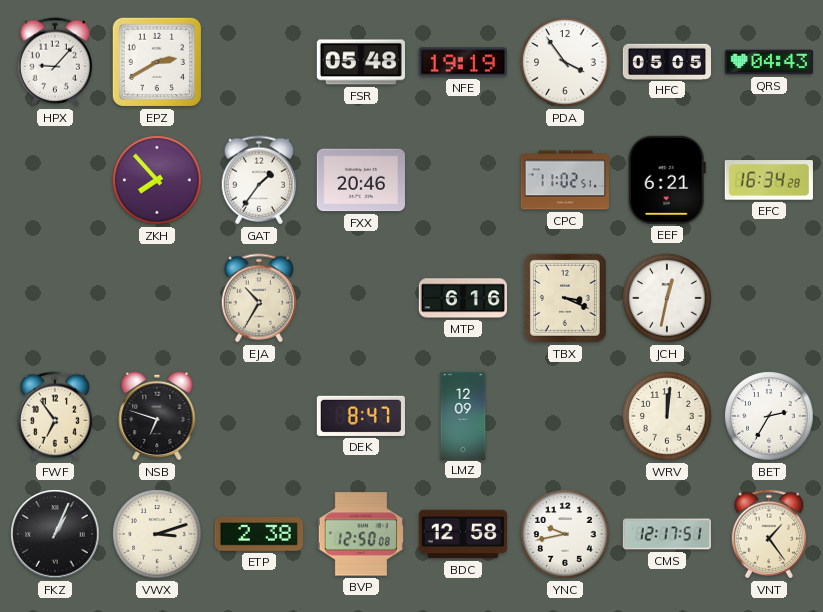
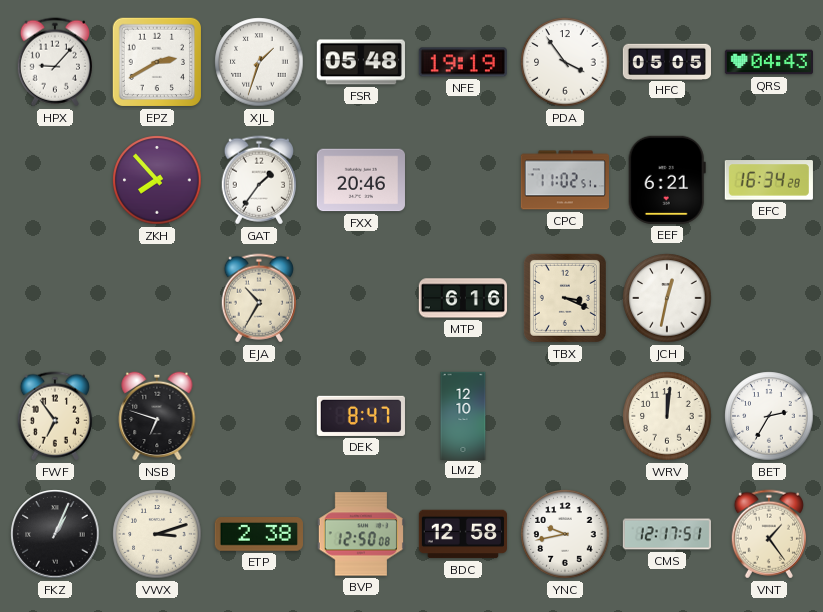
XJL: none -> 1:33
LMZ: 12:09 -> 12:10
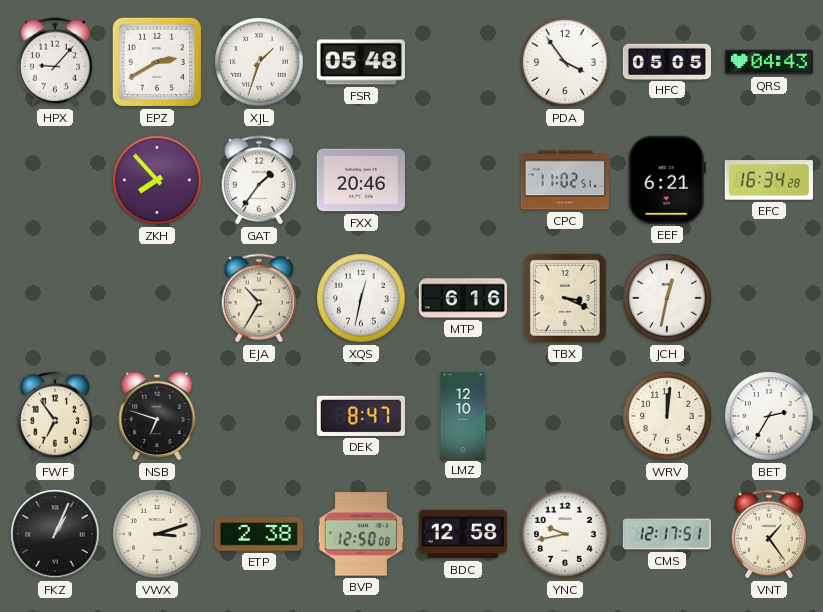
NFE: 19:19 -> none
XQS: none -> 12:32
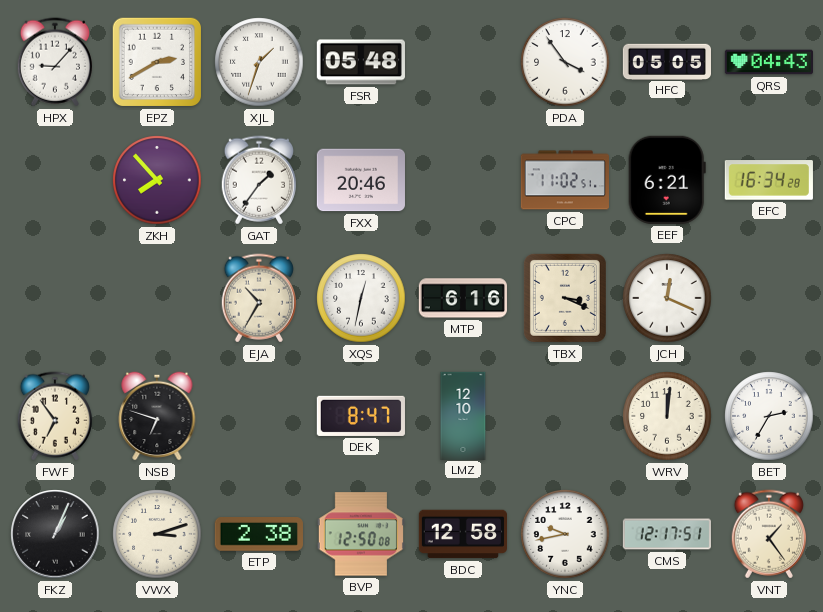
JCH: 12:32 -> 12:19
